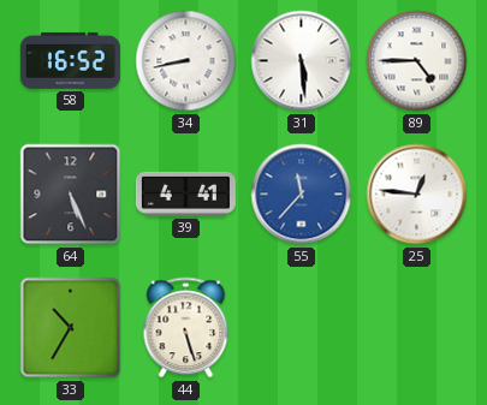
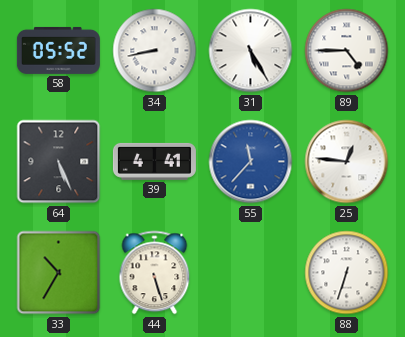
58: 16:52 -> 05:52
31: 5:29 -> 5:25
88: none -> 6:33
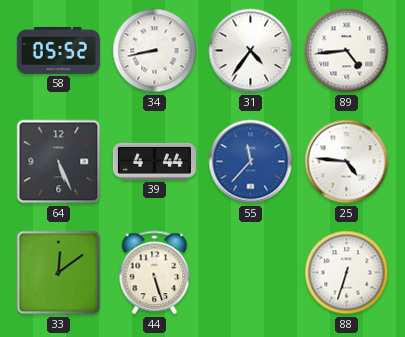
31: 5:25 -> 4:36
89: 4:45 -> 4:44
39: 4:41 -> 4:44
25: 12:46 -> 4:46
33: 10:35 -> 12:09
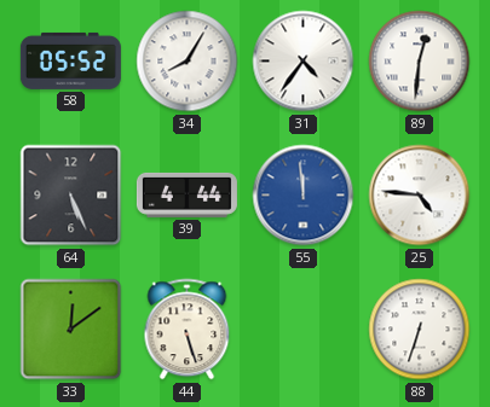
34: 8:43 -> 8:05
89: 4:44 -> 12:31
55: 11:37 -> 11:59
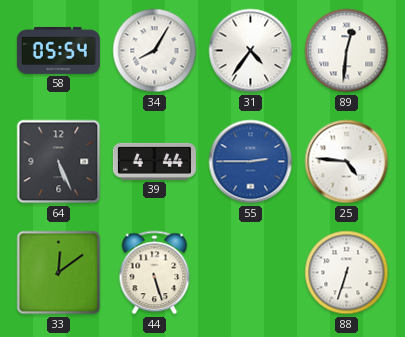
58: 05:52 -> 05:54
55: 11:59 -> 2:45
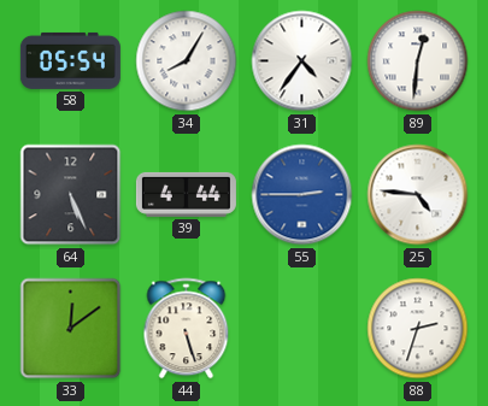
88: 6:33 -> 2:33
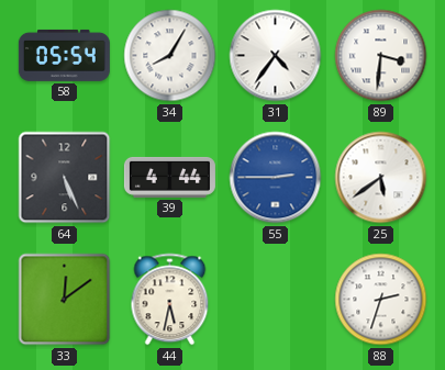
89: 12:31 -> 3:31
25: 4:46 -> 5:39
44: 5:27 -> 5:32
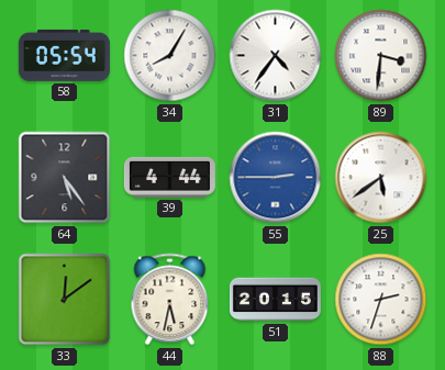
64: 5:26 -> 5:24
51: none -> 20:15
